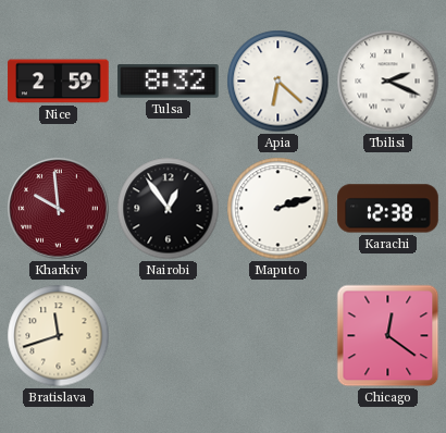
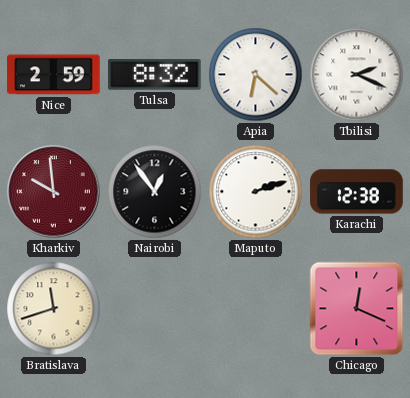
Chicago: 12:21 -> 12:19
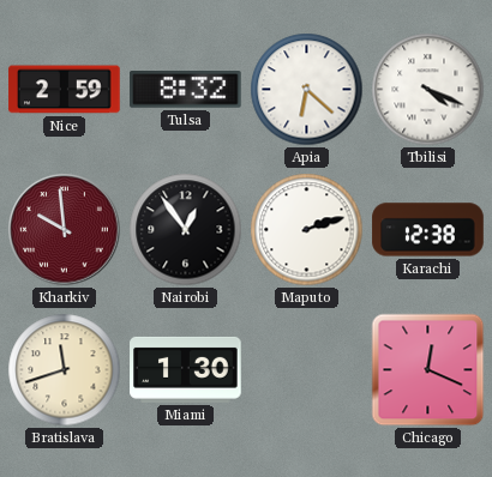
Tbilisi: 2:19 -> 4:19
Miami: none -> 1:30
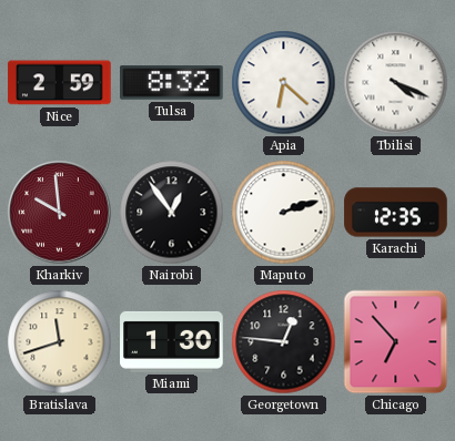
Karachi: 12:38 -> 12:35
Georgetown: none -> 12:46
Chicago: 12:19 -> 6:53
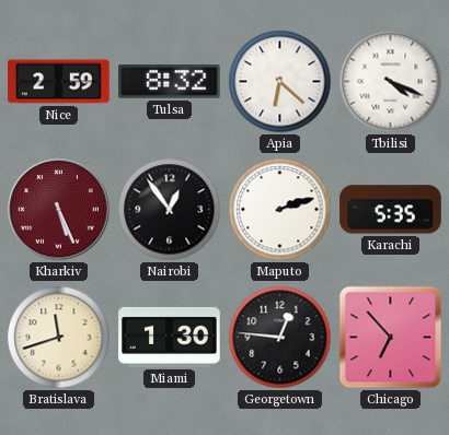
Kharkiv: 9:59 -> 5:26
Karachi: 12:35 -> 5:35
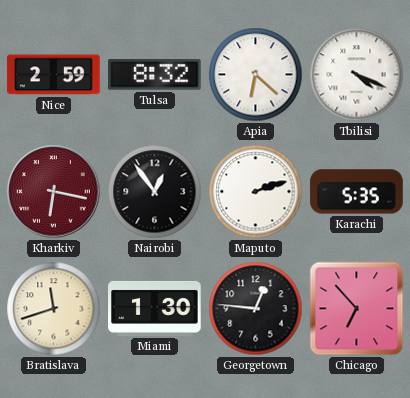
Kharkiv: 5:26 -> 6:17
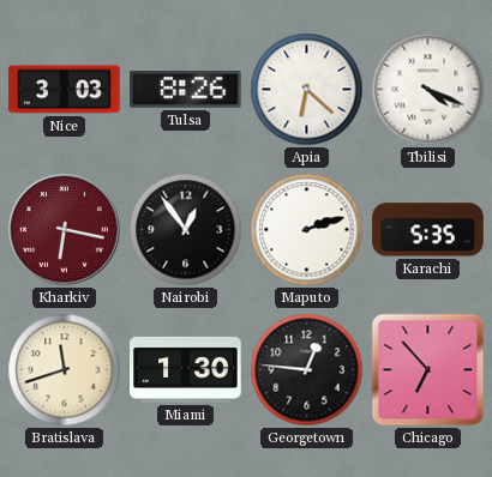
Nice: 2:59 -> 3:03
Tulsa: 8:32 -> 8:26
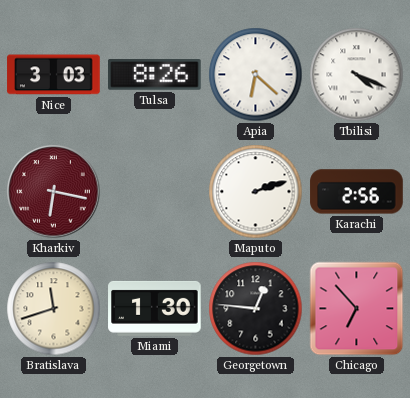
Nairobi: 12:54 -> none
Karachi: 5:35 -> 2:56
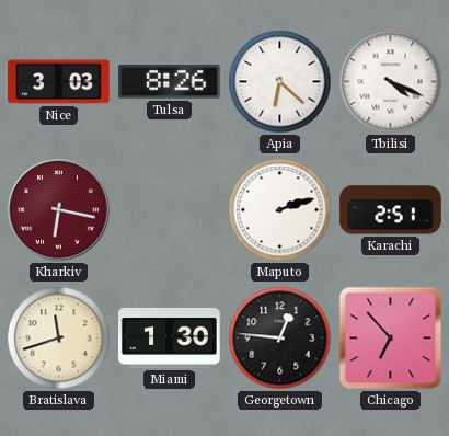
Karachi: 2:56 -> 2:51
